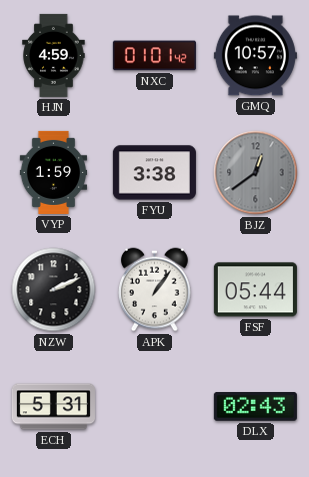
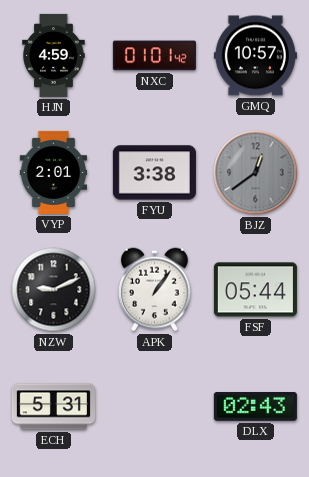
VYP: 1:59 -> 2:01
NZW: 2:11 -> 9:11
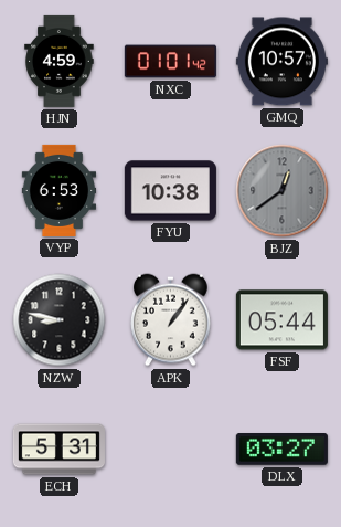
VYP: 2:01 -> 6:53
FYU: 3:38 -> 10:38
NZW: 9:11 -> 8:47
DLX: 02:43 -> 03:27
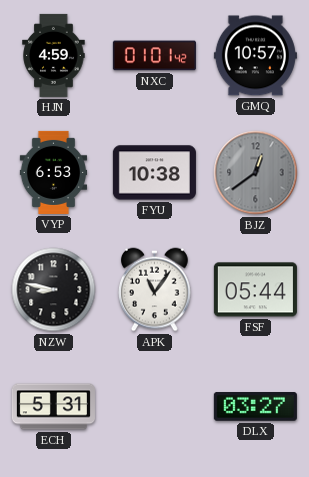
APK: 1:06 -> 11:06
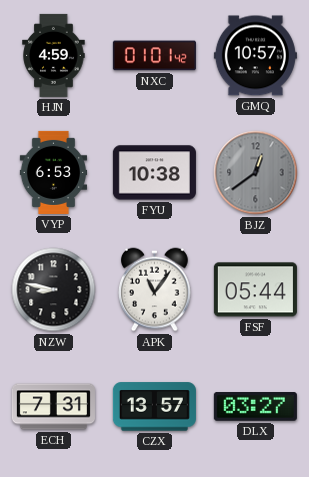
ECH: 5:31 -> 7:31
CZX: none -> 13:57
